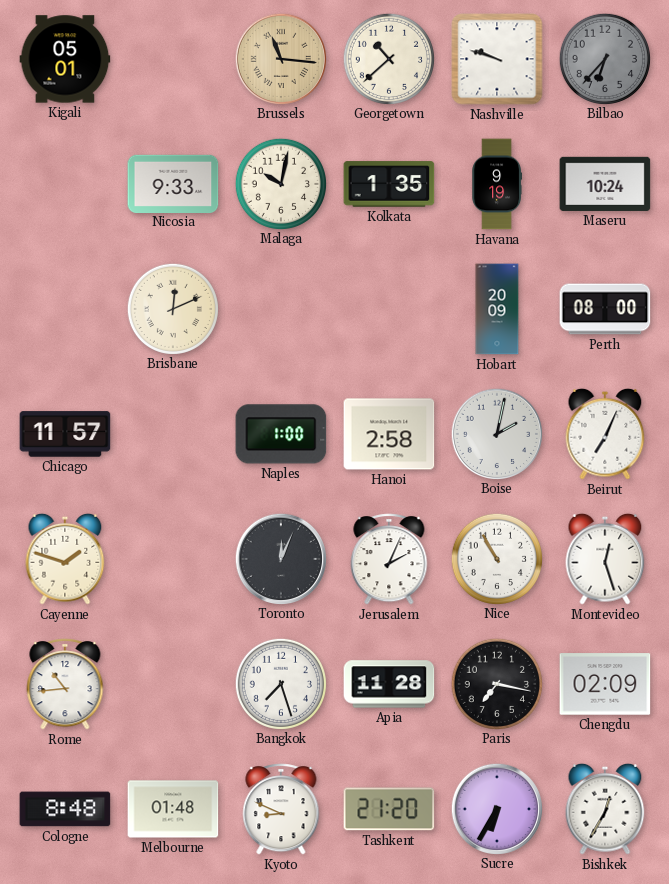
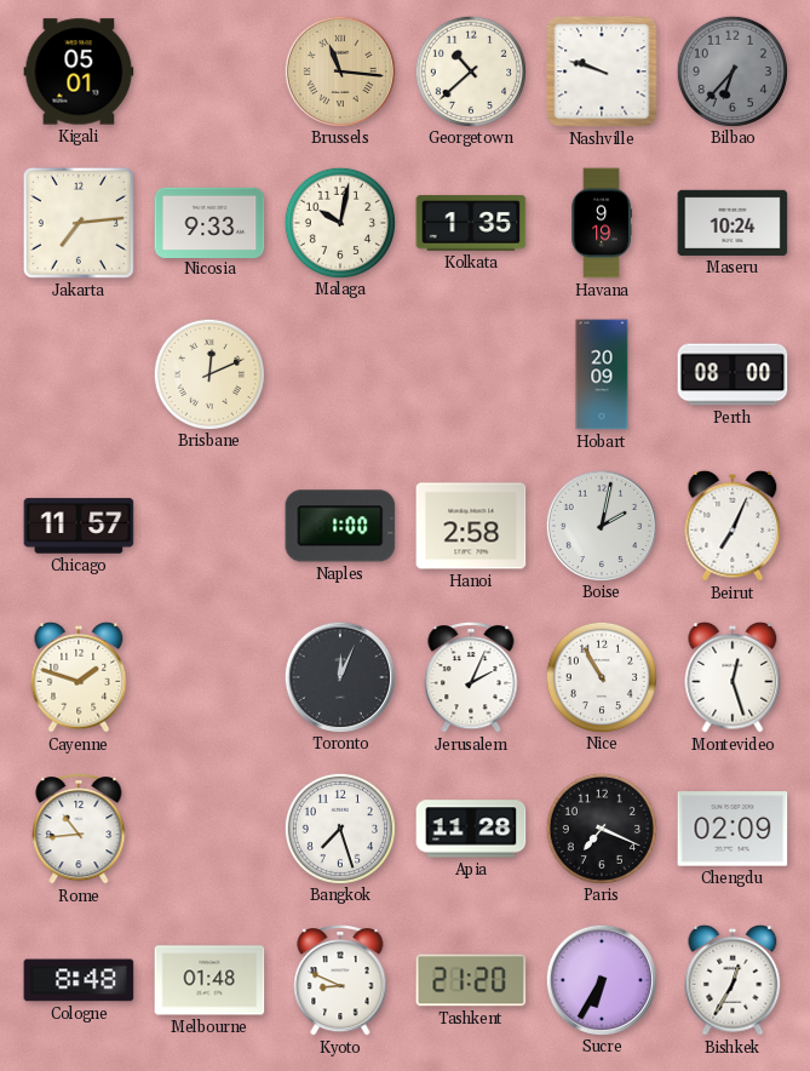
Jakarta: none -> 7:14
Paris: 7:17 -> 7:19
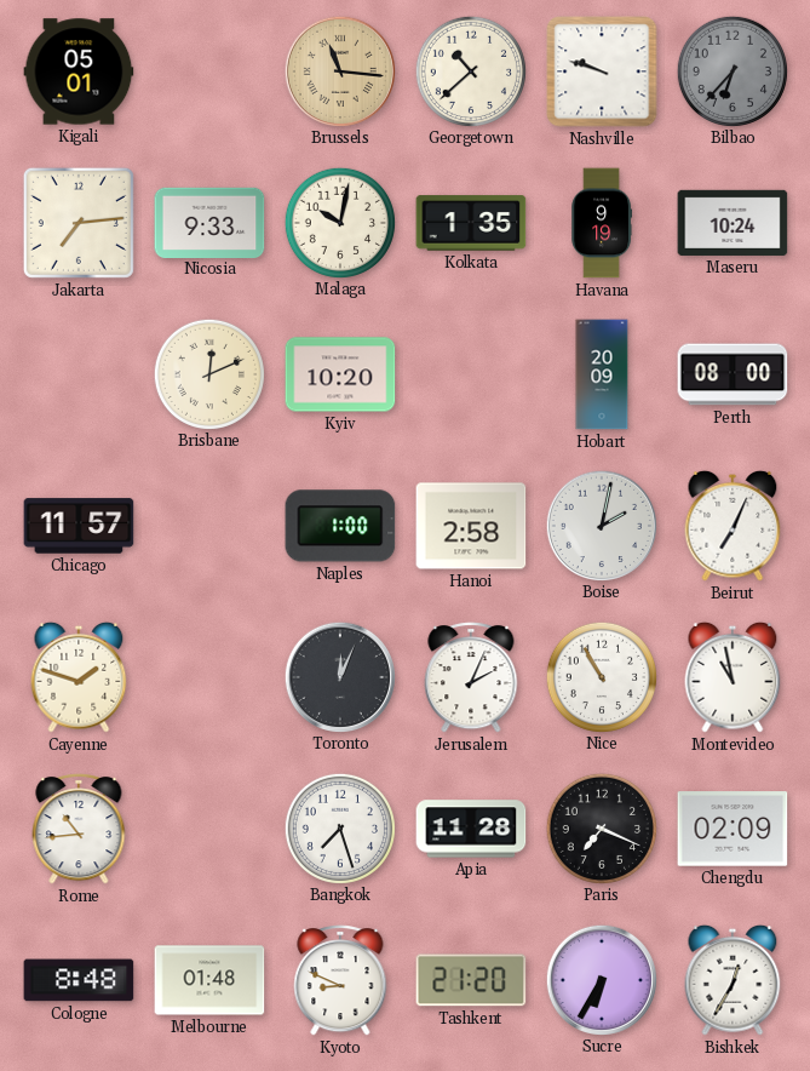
Kyiv: none -> 10:20
Montevideo: 12:27 -> 10:58
